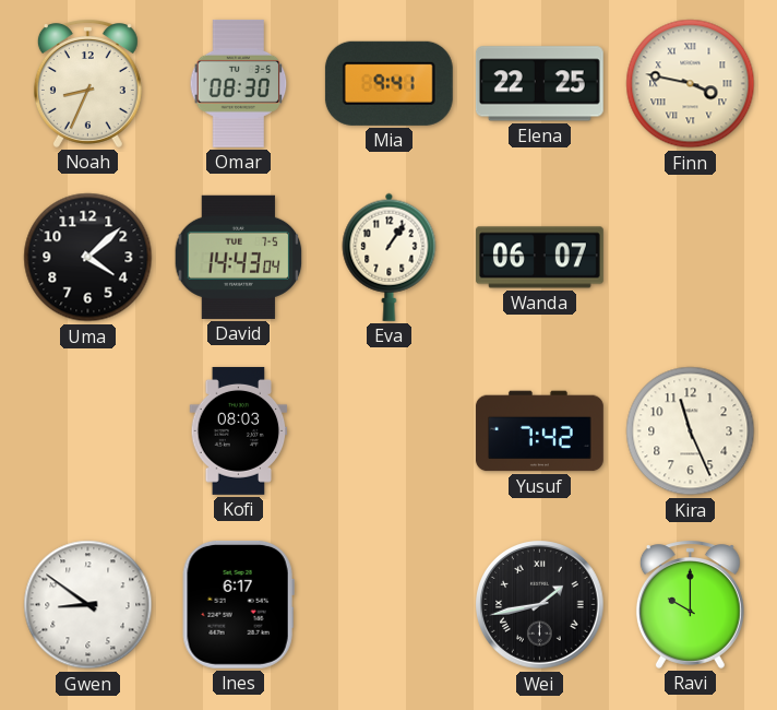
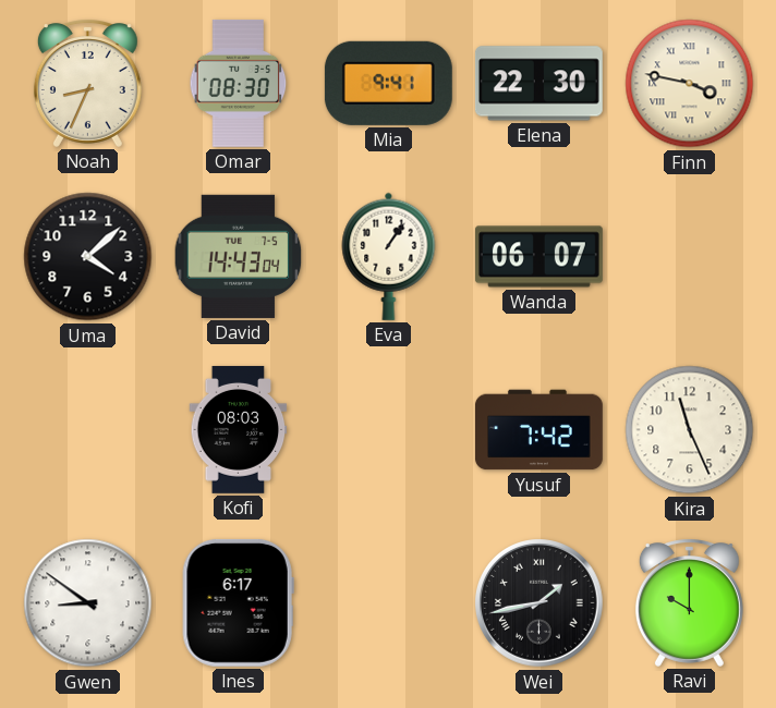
Elena: 22:25 -> 22:30
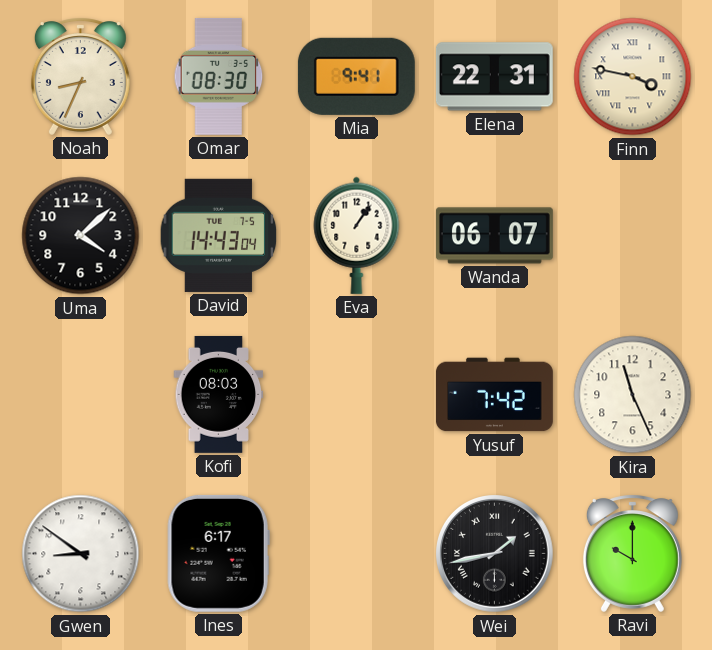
Elena: 22:30 -> 22:31
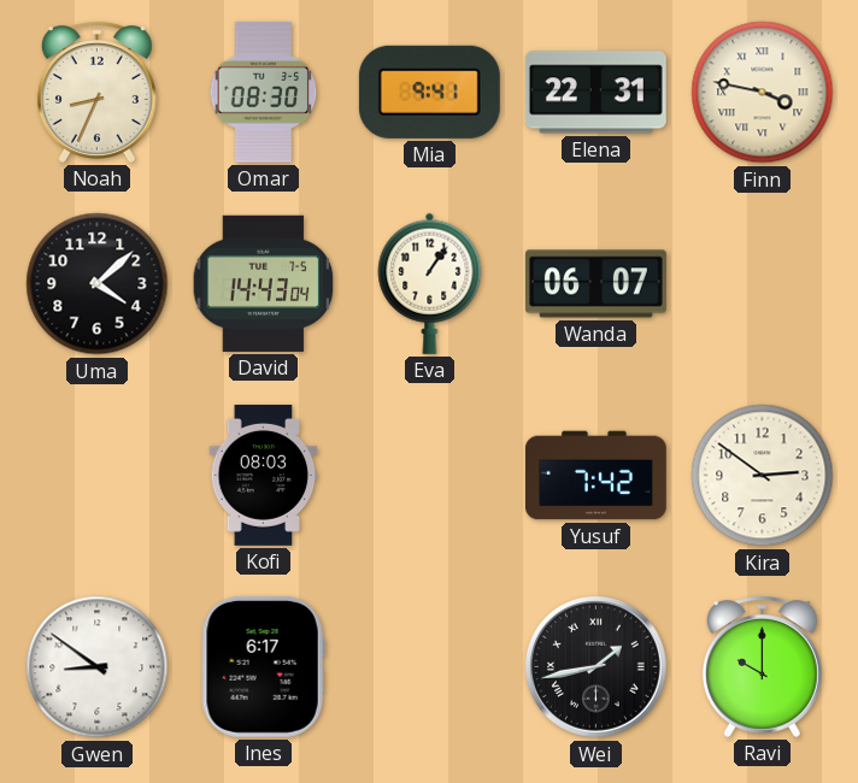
Kira: 11:26 -> 2:51
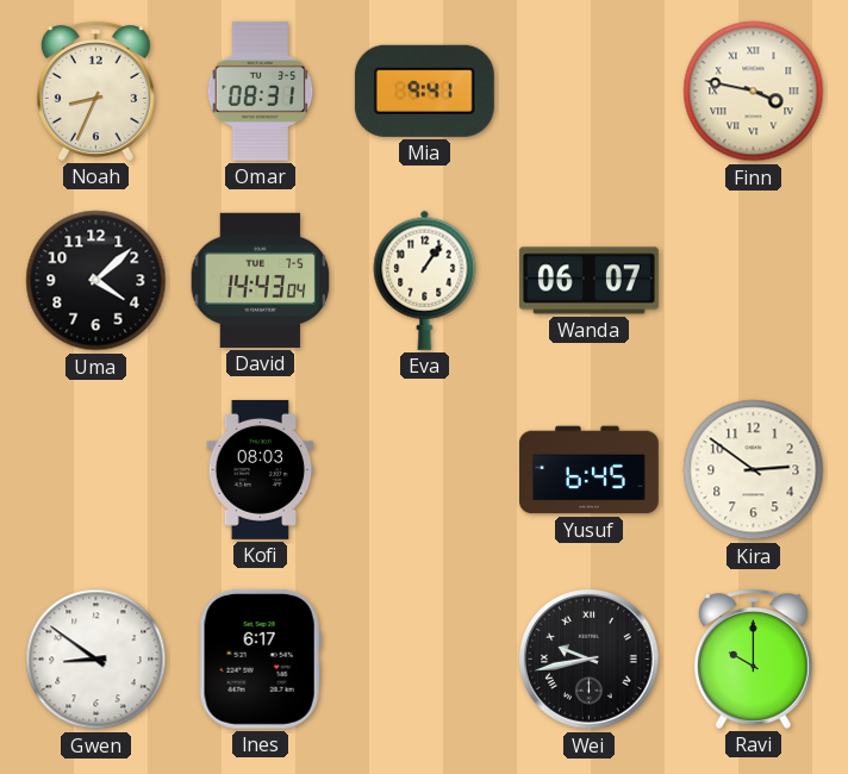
Omar: 08:30 -> 08:31
Elena: 22:31 -> none
Yusuf: 7:42 -> 6:45
Wei: 1:43 -> 9:43
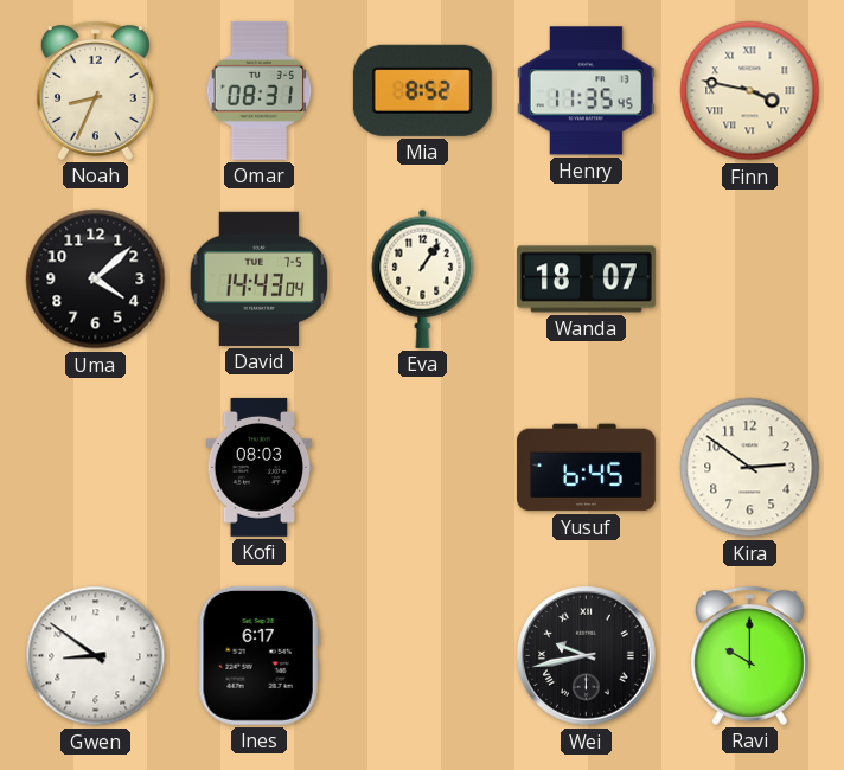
Mia: 9:41 -> 8:52
Henry: none -> 11:35
Wanda: 06:07 -> 18:07
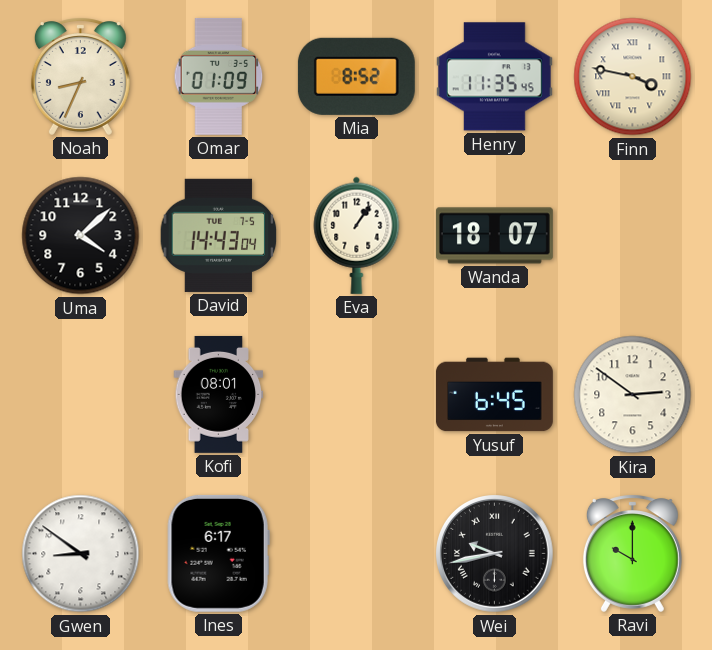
Omar: 08:31 -> 01:09
Kofi: 08:03 -> 08:01
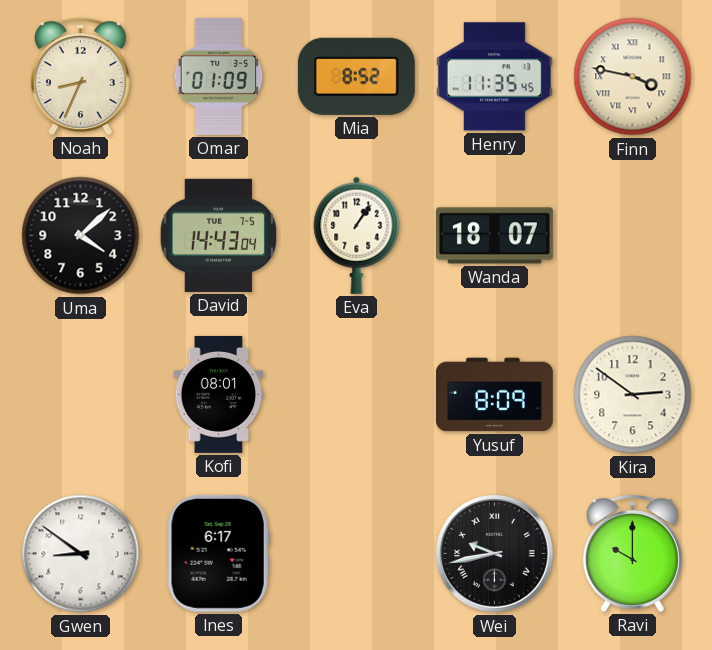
Yusuf: 6:45 -> 8:09
